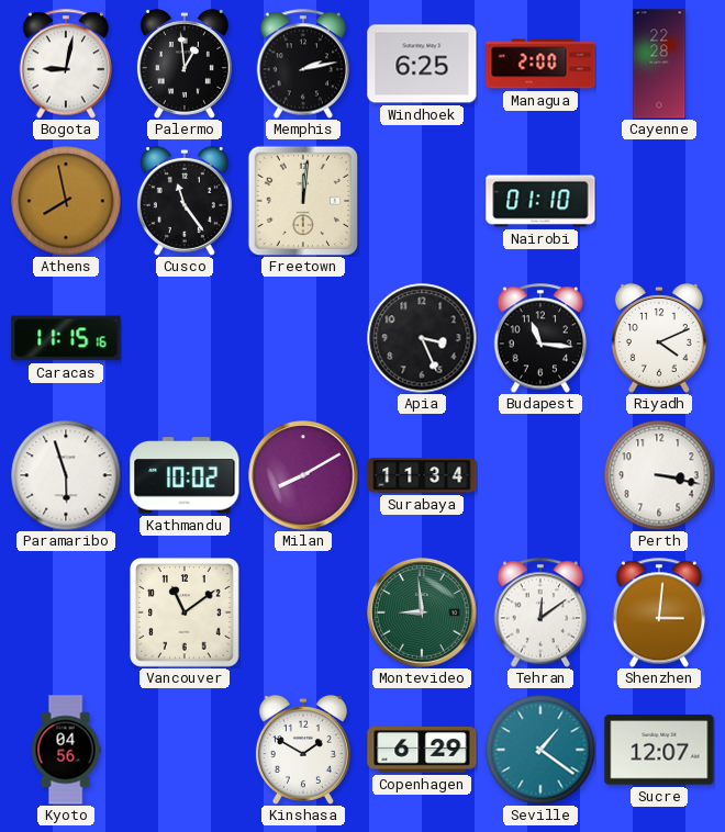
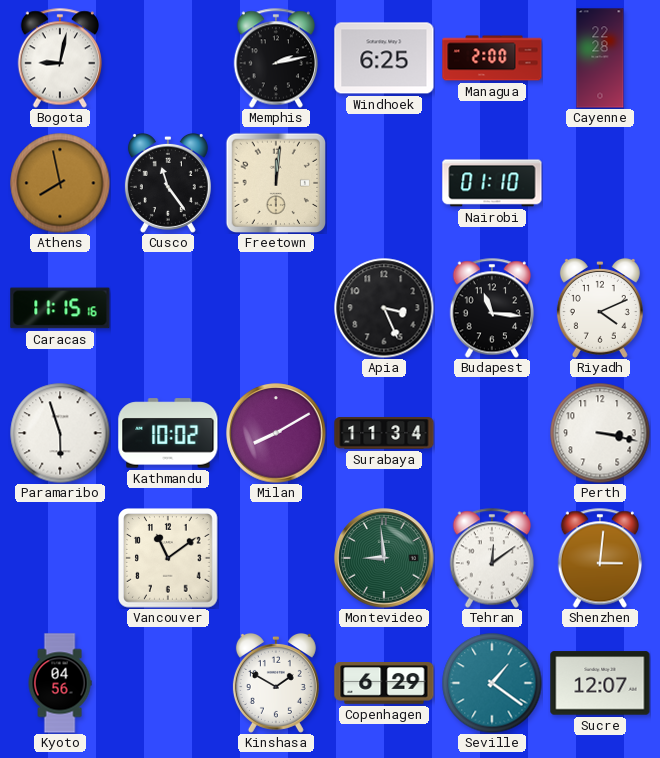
Palermo: 12:59 -> none
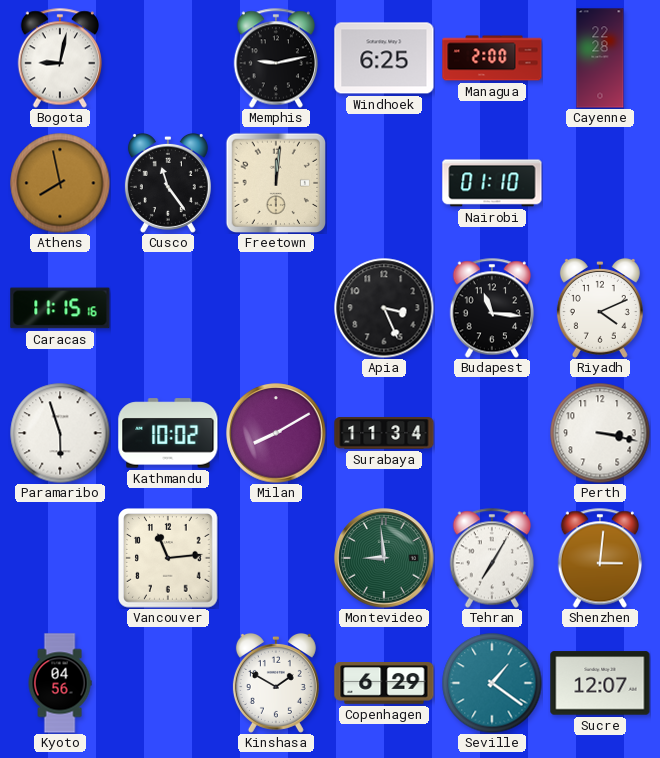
Memphis: 2:13 -> 9:13
Vancouver: 11:09 -> 11:14
Tehran: 12:09 -> 7:05
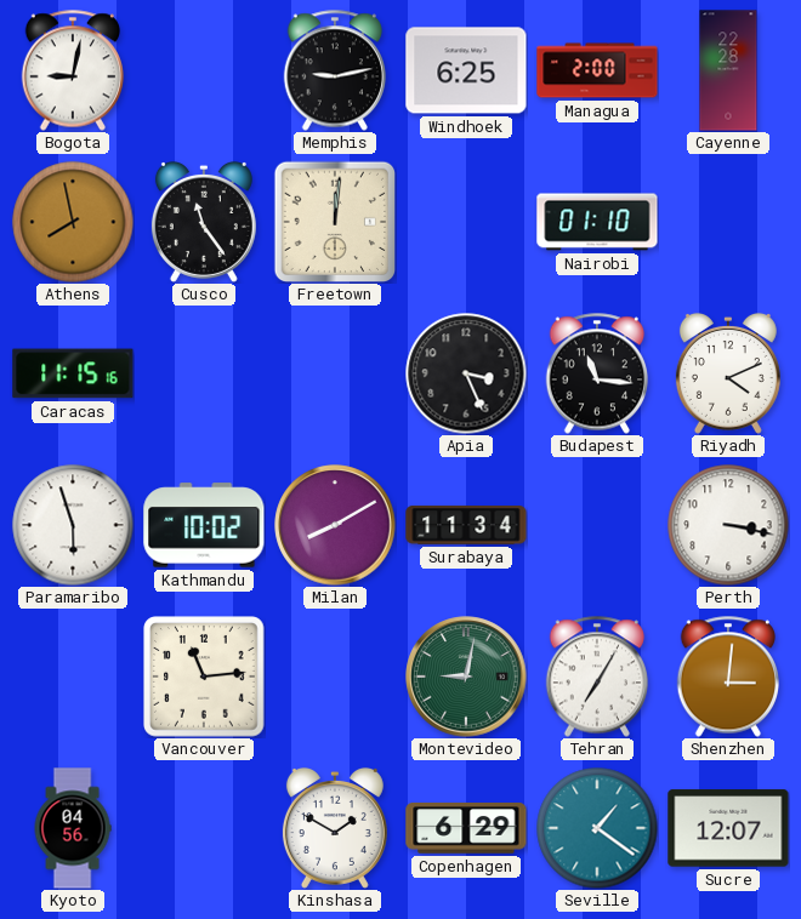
Montevideo: 8:59 -> 9:02
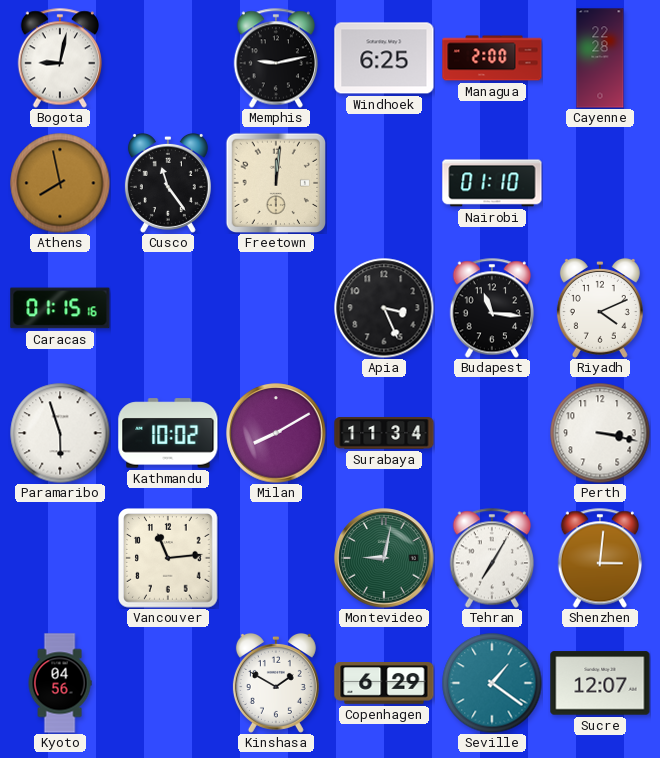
Caracas: 11:15 -> 01:15
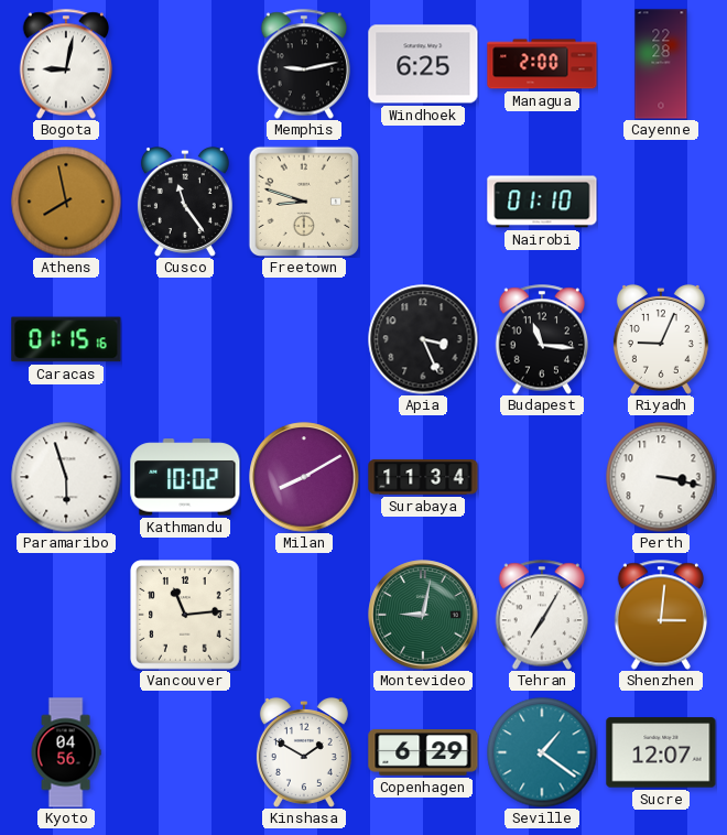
Freetown: 12:01 -> 8:48
Riyadh: 4:11 -> 9:04
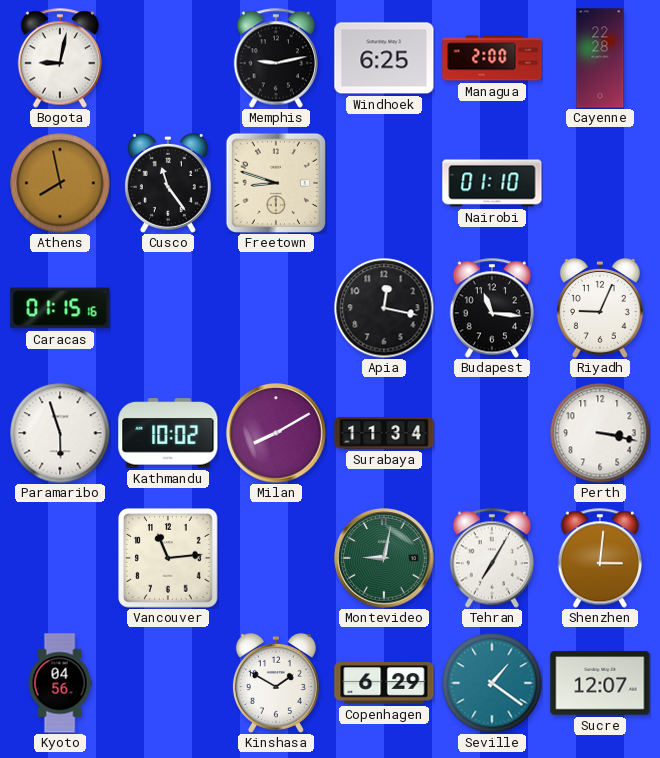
Apia: 3:26 -> 12:17
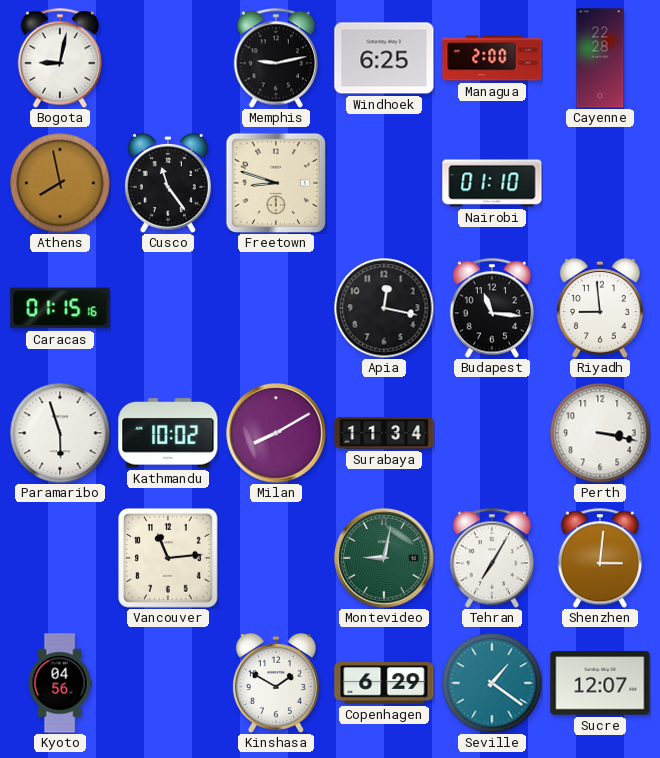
Riyadh: 9:04 -> 8:59
